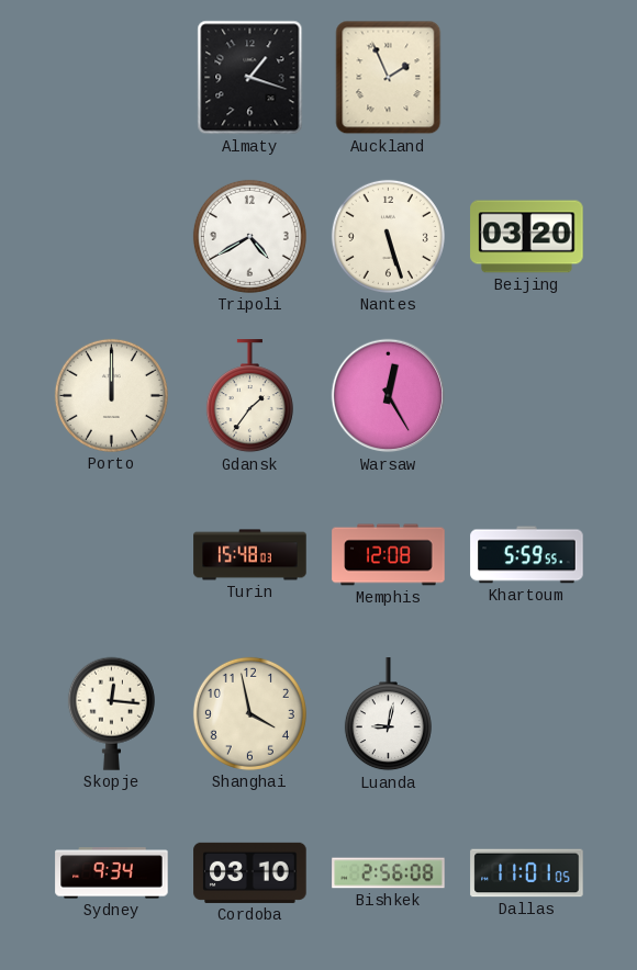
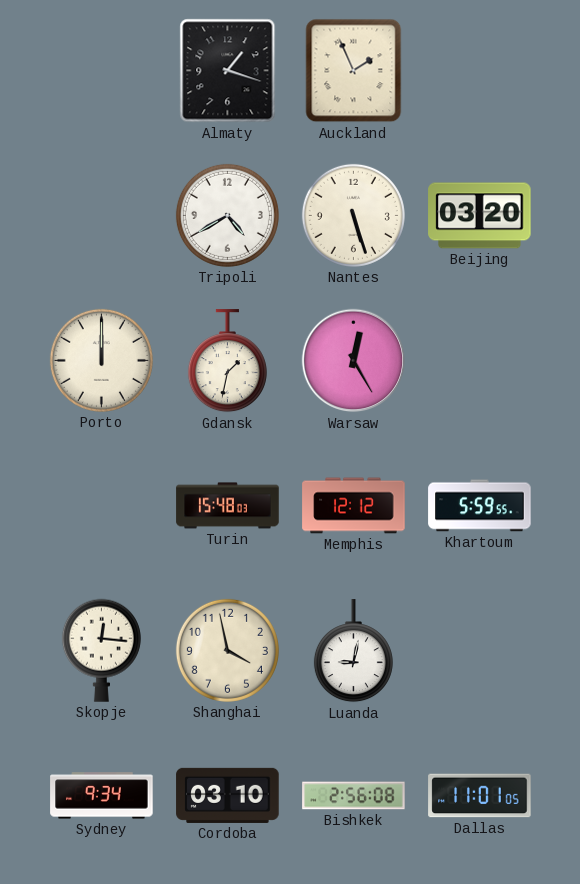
Gdansk: 1:36 -> 1:32
Memphis: 12:08 -> 12:12
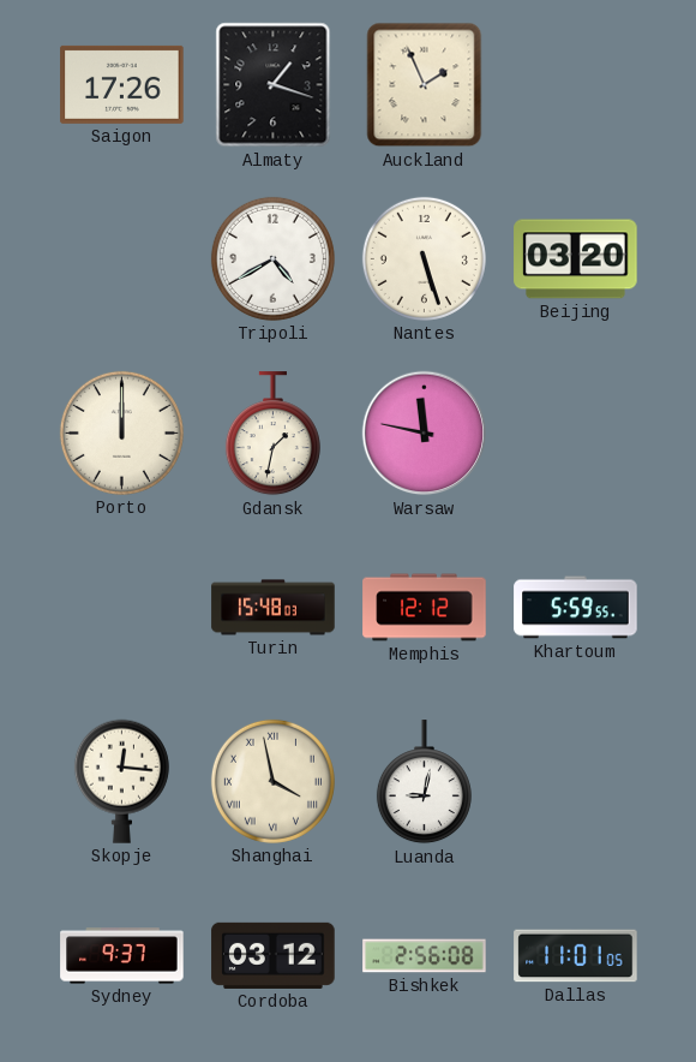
Saigon: none -> 17:26
Warsaw: 12:25 -> 11:47
Shanghai numerals: Arabic -> Roman
Sydney: 9:34 -> 9:37
Cordoba: 03:10 -> 03:12
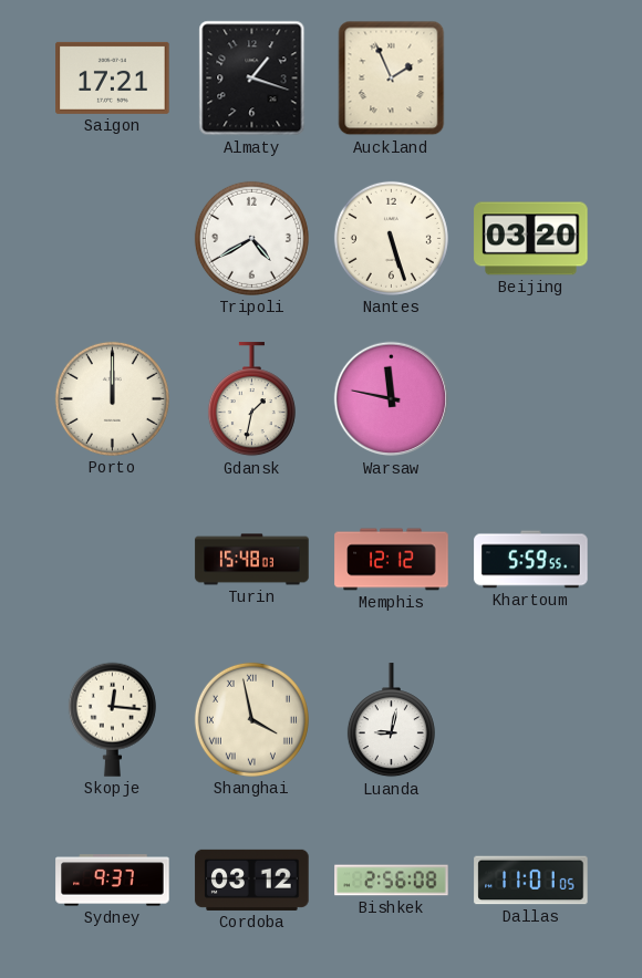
Saigon: 17:26 -> 17:21
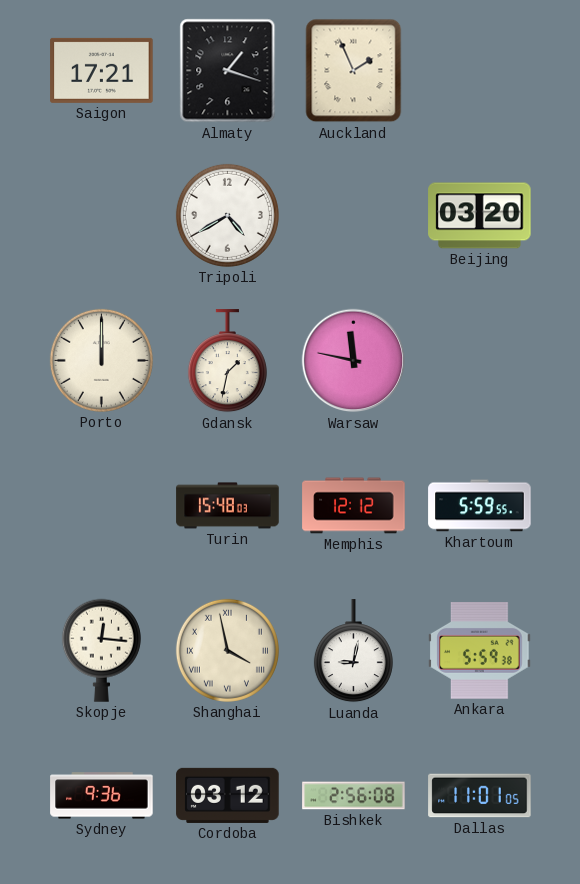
Nantes: 5:27 -> none
Ankara: none -> 5:59
Sydney: 9:37 -> 9:36
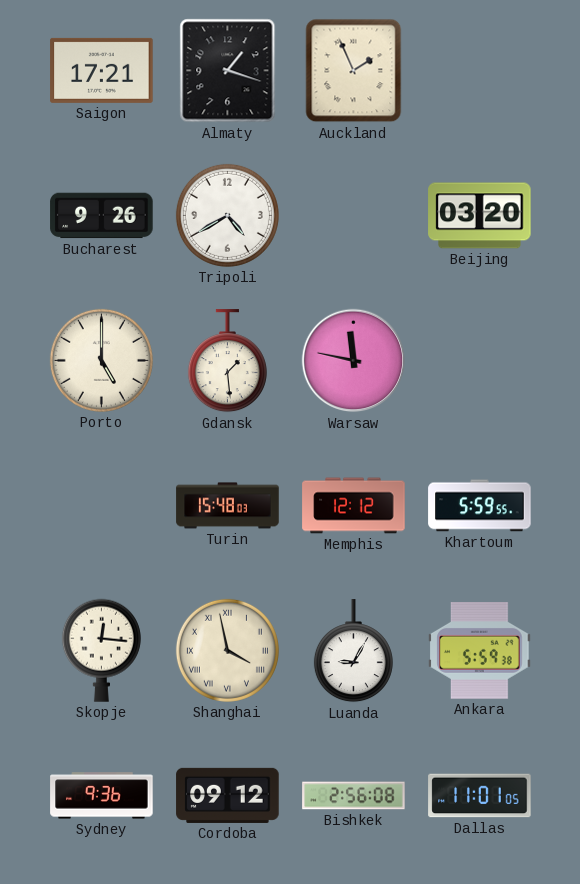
Bucharest: none -> 9:26
Porto: 12:00 -> 5:00
Gdansk: 1:32 -> 1:29
Luanda: 9:02 -> 9:05
Cordoba: 03:12 -> 09:12
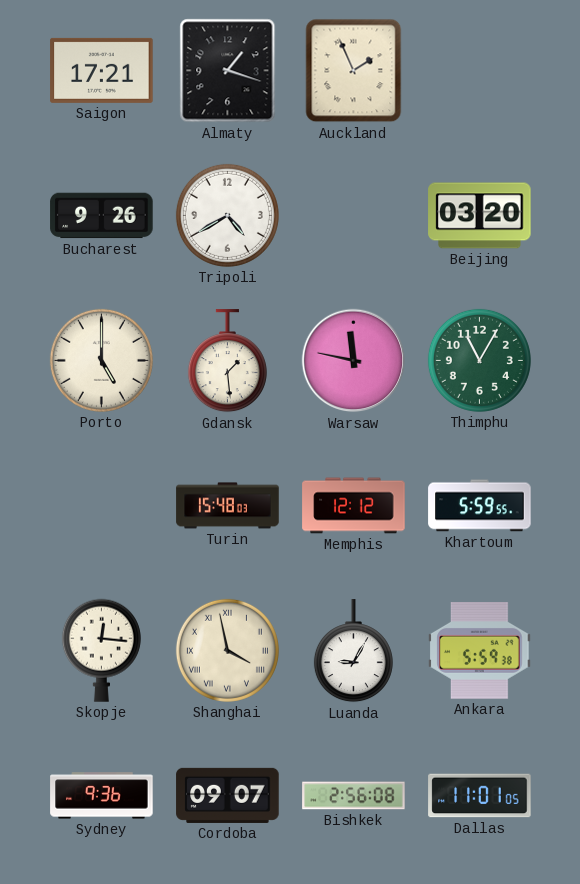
Thimphu: none -> 11:05
Cordoba: 09:12 -> 09:07
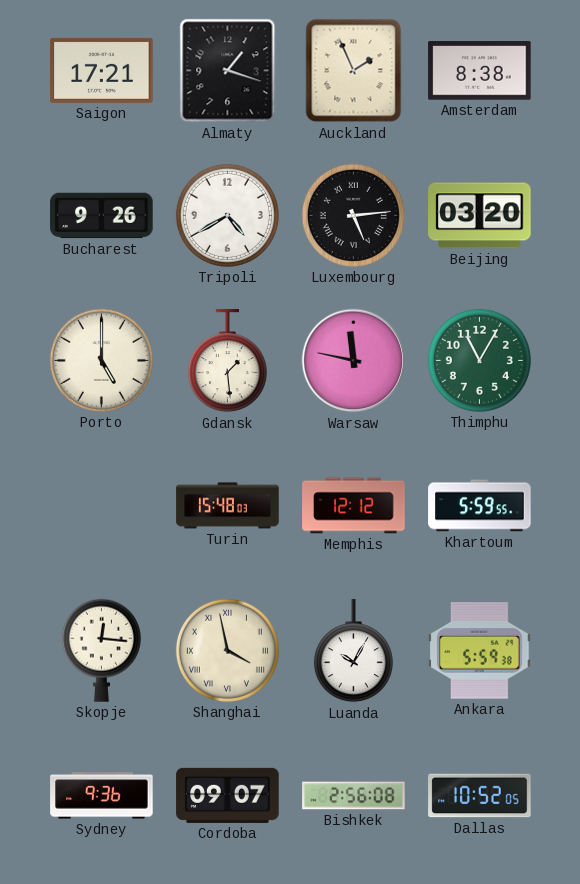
Amsterdam: none -> 8:38
Luxembourg: none -> 5:14
Luanda: 9:05 -> 10:05
Dallas: 11:01 -> 10:52
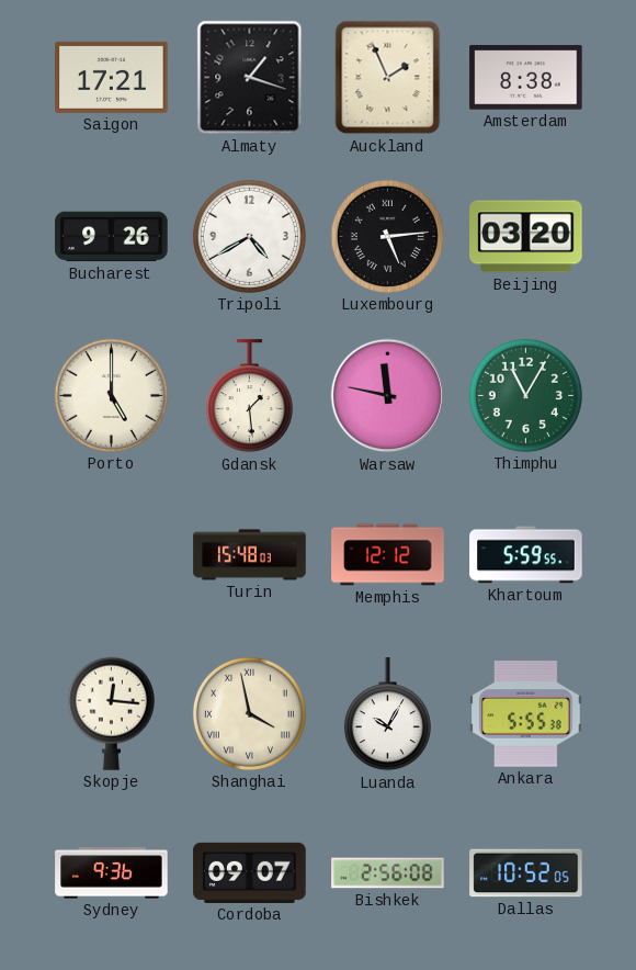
Ankara: 5:59 -> 5:55
